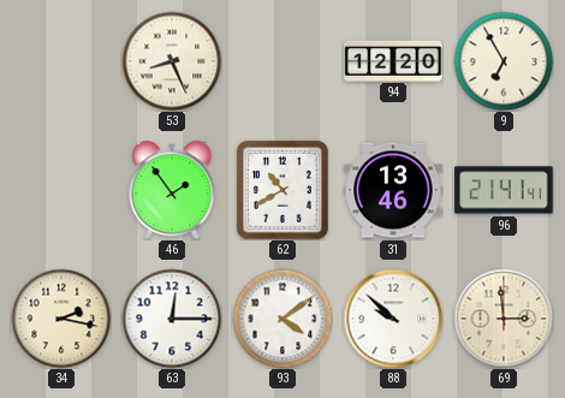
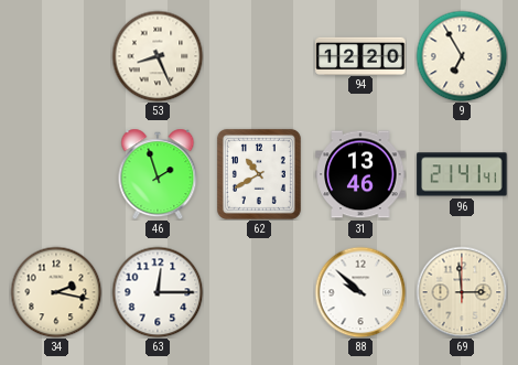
46: 1:54 -> 1:57
93: 4:09 -> none
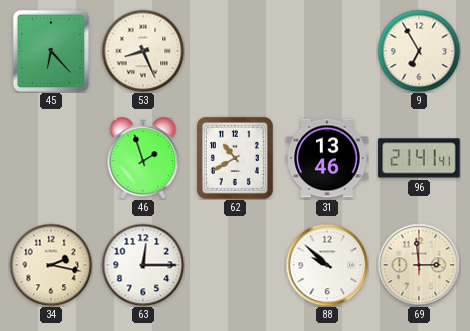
45: none -> 6:23
94: 12:20 -> none
